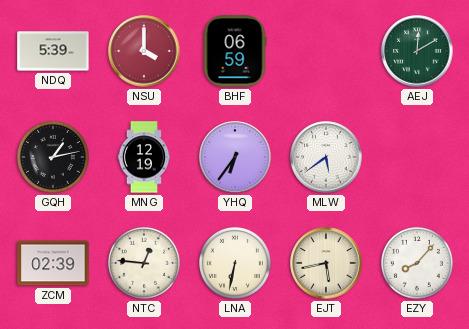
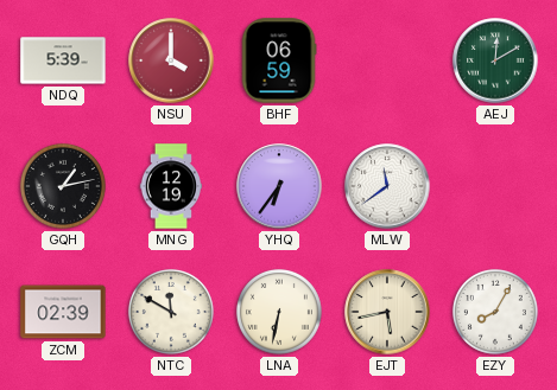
MLW: 5:39 -> 11:39
NTC: 12:46 -> 11:50
EZY: 8:07 -> 8:05
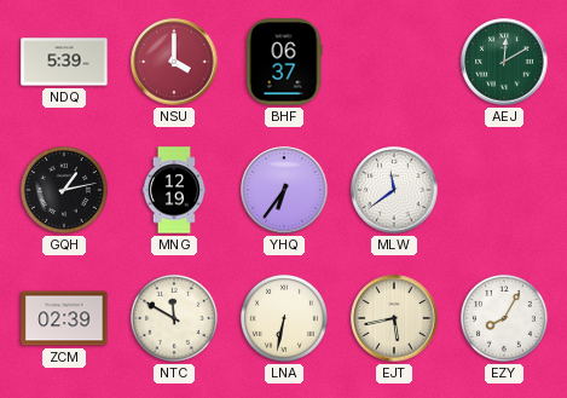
BHF: 06:59 -> 06:37
